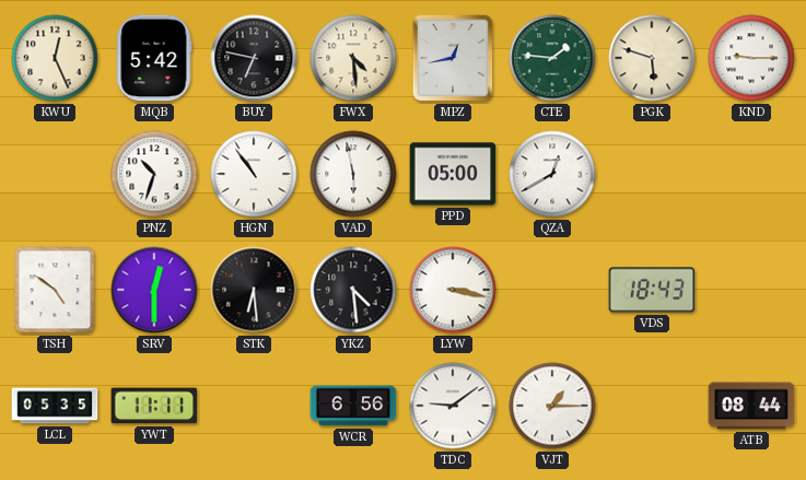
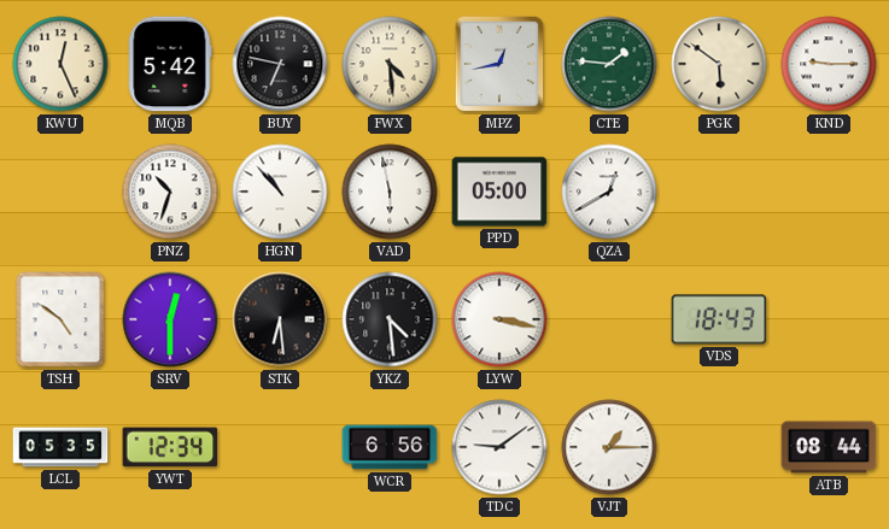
PGK: 5:48 -> 5:51
HGN: 10:54 -> 10:53
YWT: 11:11 -> 12:34
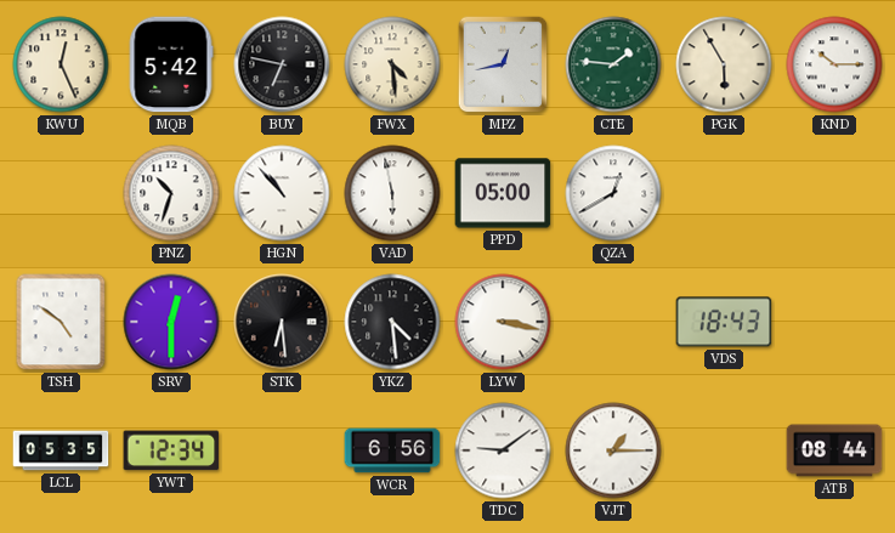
PGK: 5:51 -> 5:55
KND: 9:15 -> 10:15
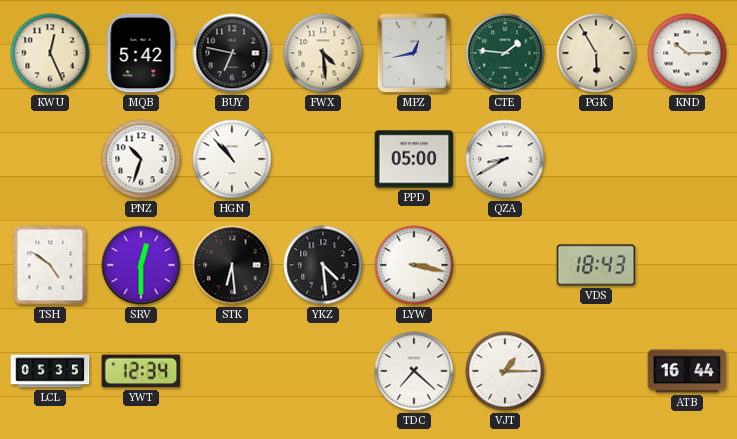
VAD: 5:58 -> none
QZA: 12:40 -> 8:40
WCR: 6:56 -> none
TDC: 9:09 -> 7:22
ATB: 08:44 -> 16:44
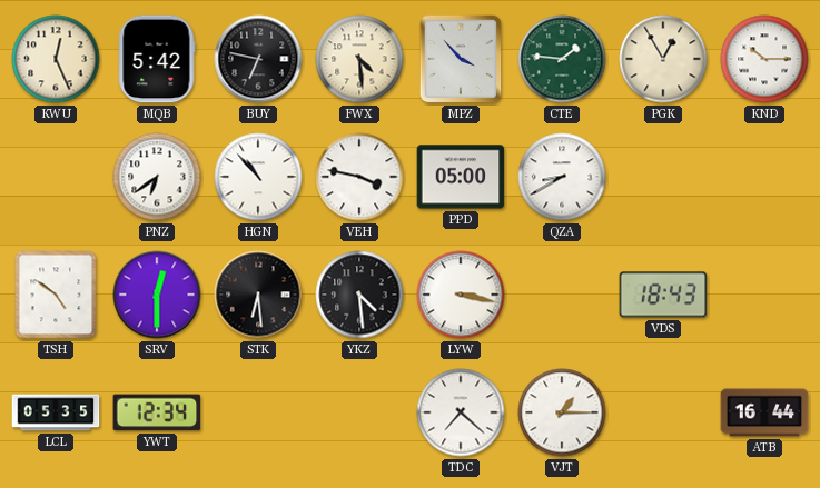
MPZ: 12:43 -> 3:53
PGK: 5:55 -> 12:55
PNZ: 10:33 -> 6:39
VEH: none -> 3:47
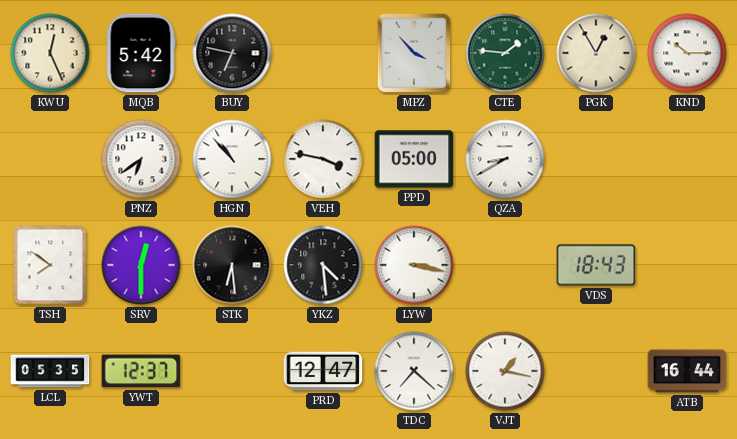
FWX: 4:29 -> none
TSH: 4:51 -> 7:51
YWT: 12:34 -> 12:37
PRD: none -> 12:47
VJT: 1:15 -> 1:17
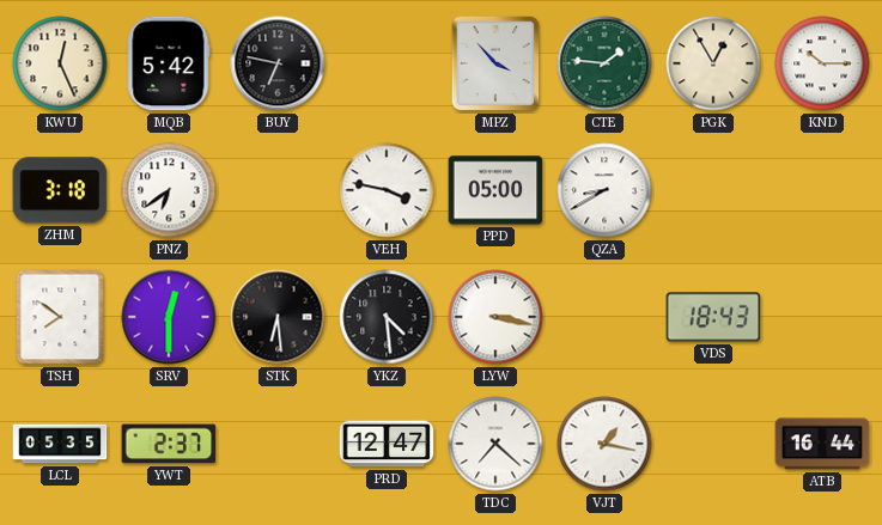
ZHM: none -> 3:18
HGN: 10:53 -> none
YWT: 12:37 -> 2:37
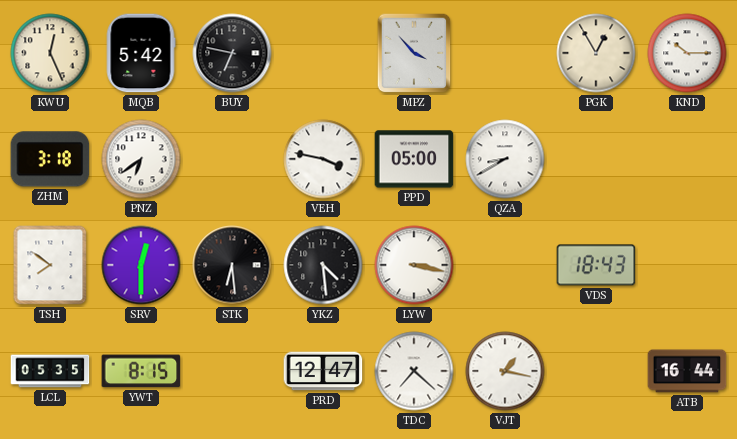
CTE: 1:46 -> none
YWT: 2:37 -> 8:15
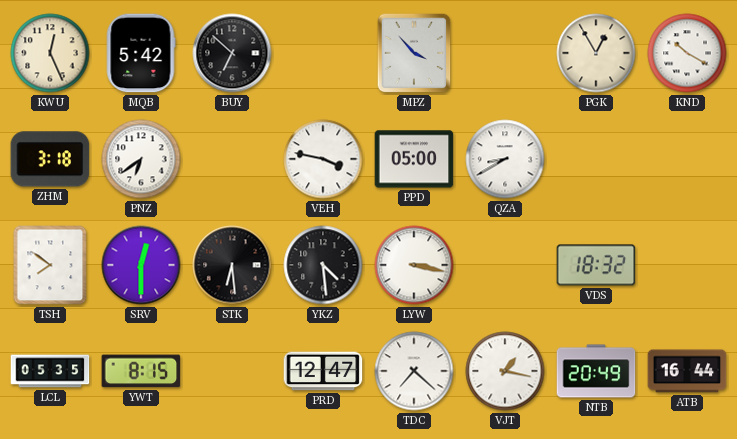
BUY: 6:47 -> 6:52
KND: 10:15 -> 10:20
VDS: 18:43 -> 18:32
NTB: none -> 20:49
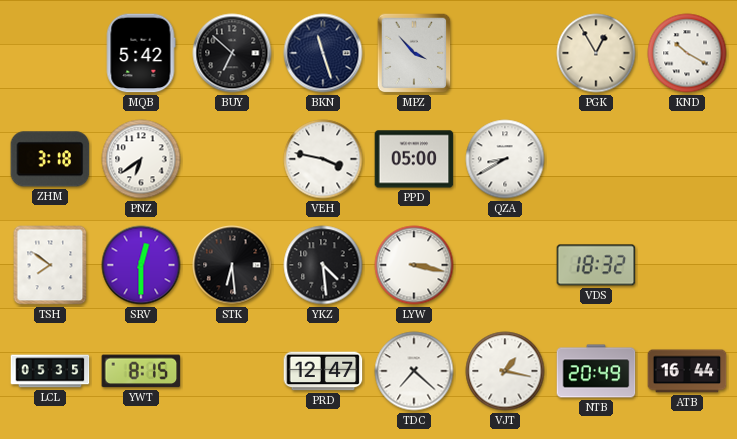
KWU: 12:26 -> none
BKN: none -> 11:27
